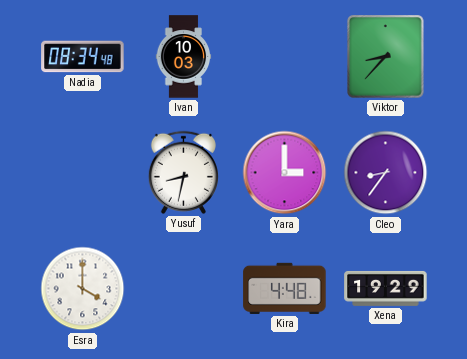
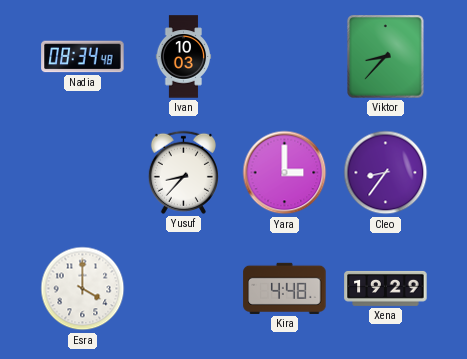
Yusuf: 8:32 -> 8:37
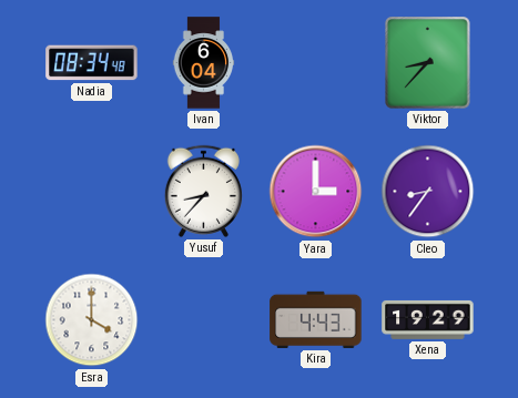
Ivan: 10:03 -> 6:04
Kira: 4:48 -> 4:43
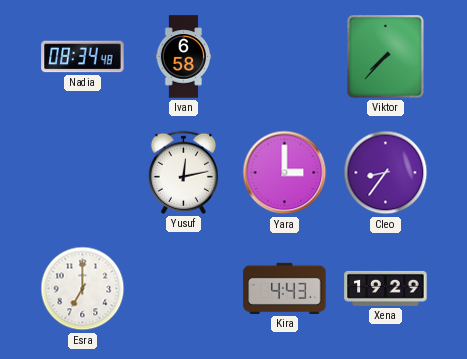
Ivan: 6:04 -> 6:58
Viktor: 8:37 -> 7:37
Yusuf: 8:37 -> 12:13
Esra: 4:00 -> 7:00
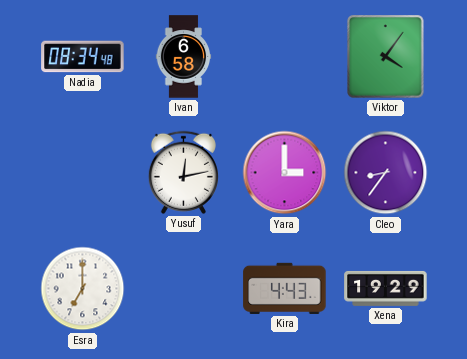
Viktor: 7:37 -> 4:06
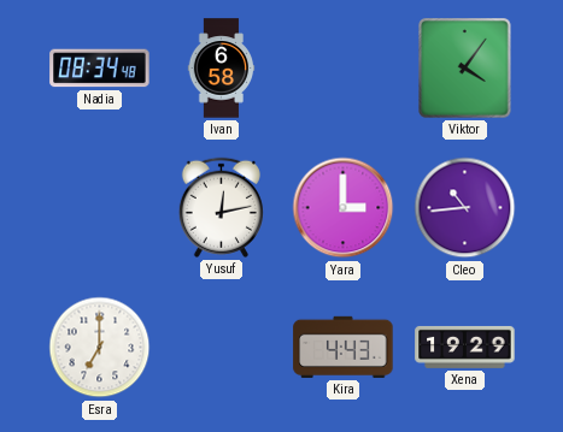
Cleo: 8:36 -> 10:44
